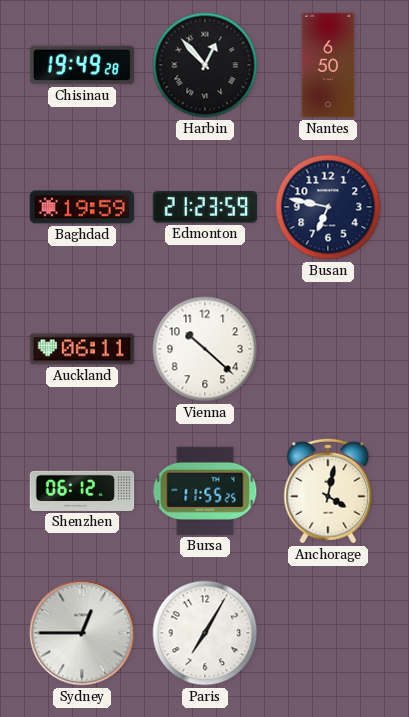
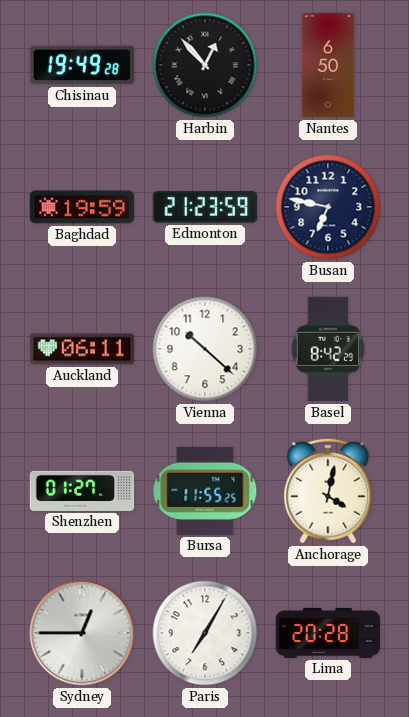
Basel: none -> 8:42
Shenzhen: 06:12 -> 01:27
Lima: none -> 20:28
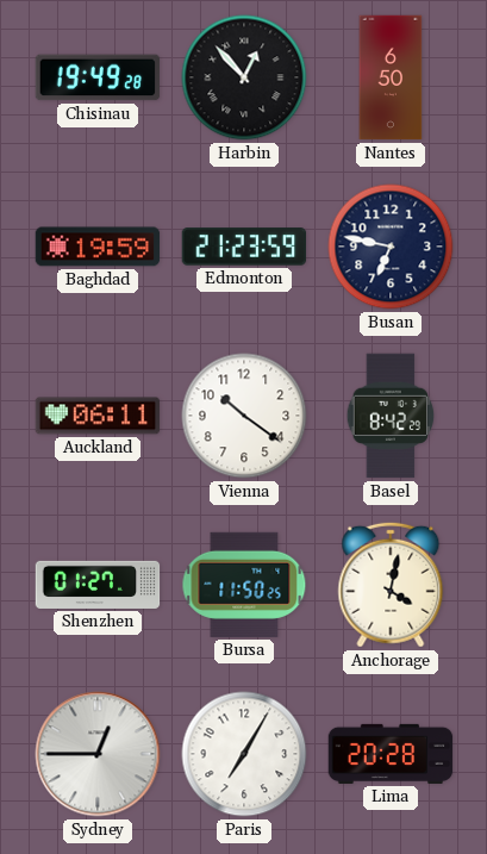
Vienna: 10:22 -> 10:21
Bursa: 11:55 -> 11:50
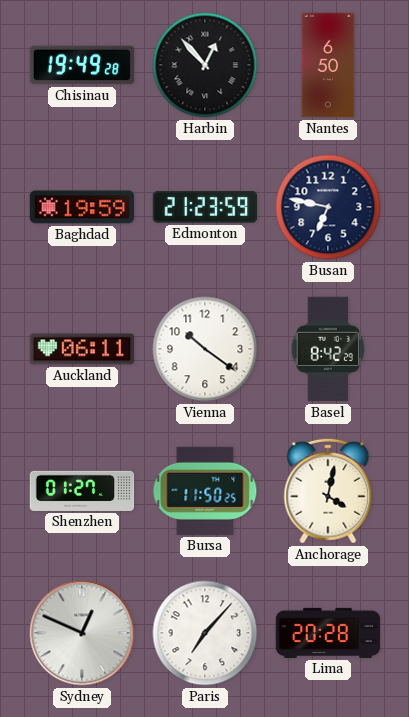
Sydney: 12:45 -> 12:49
Paris: 7:05 -> 7:07
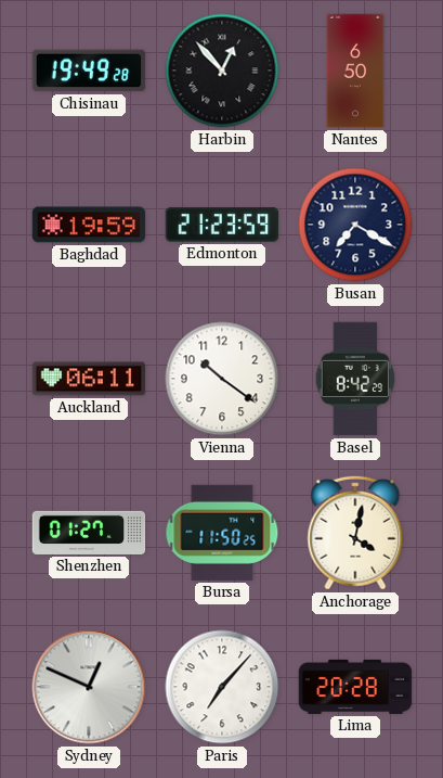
Busan: 6:47 -> 7:20
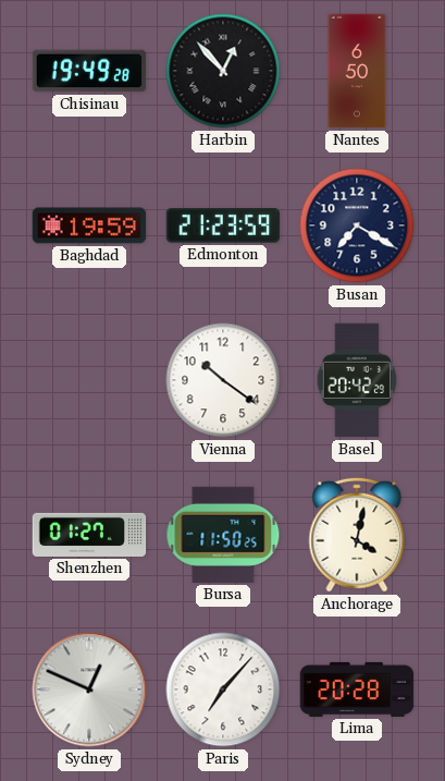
Auckland: 06:11 -> none
Basel: 8:42 -> 20:42
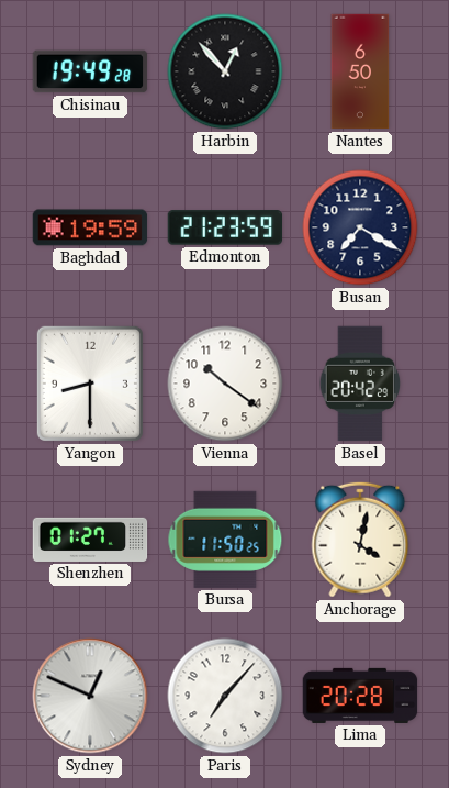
Yangon: none -> 8:30
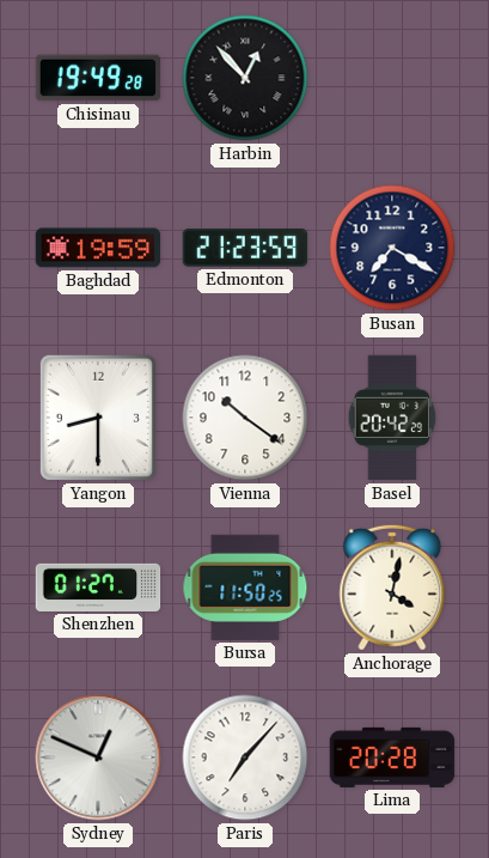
Nantes: 6:50 -> none
